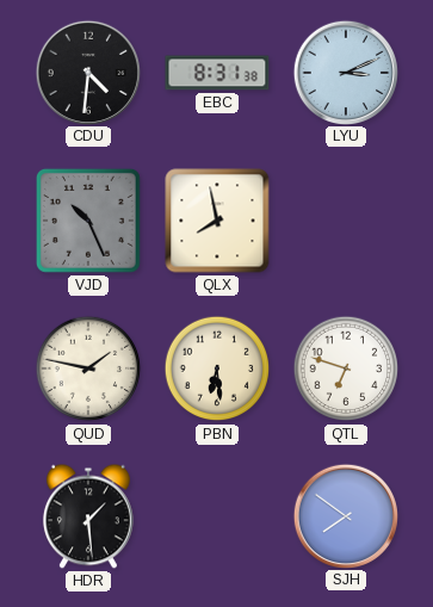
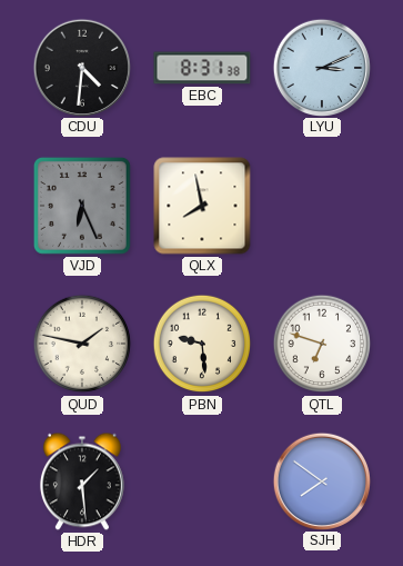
VJD: 10:26 -> 6:26
PBN: 6:29 -> 9:29
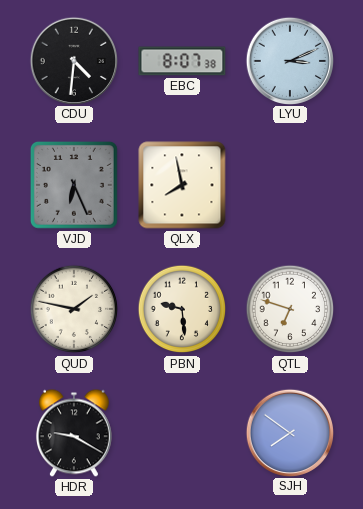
EBC: 8:31 -> 8:07
HDR: 1:29 -> 9:20
